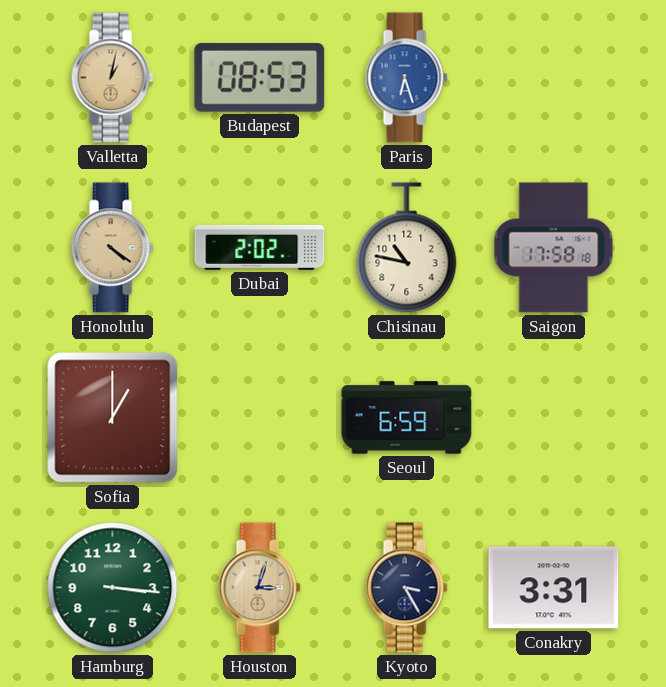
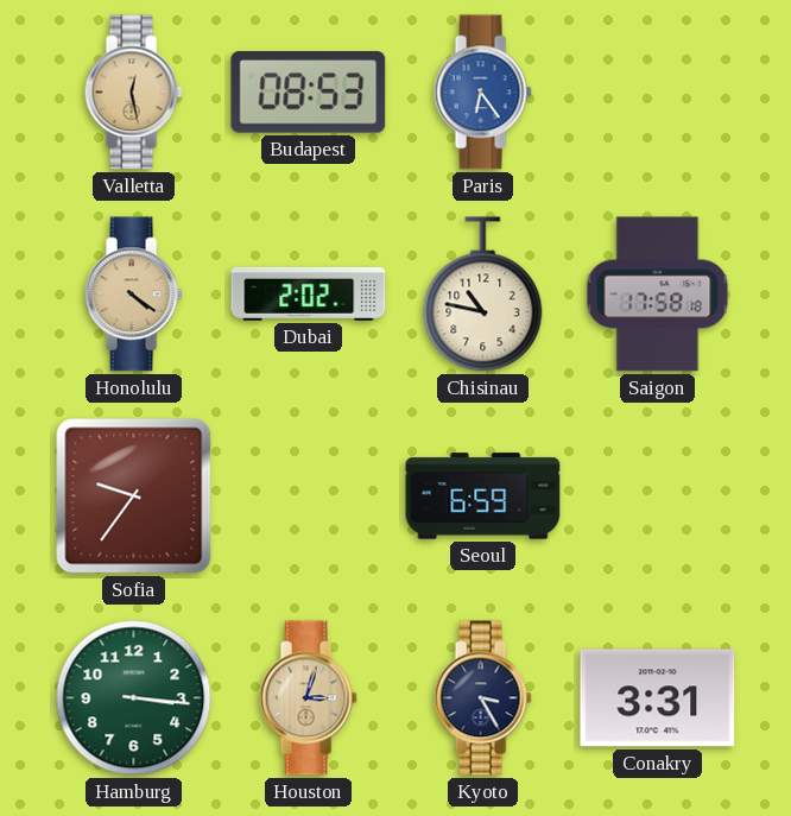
Valletta: 1:02 -> 12:28
Paris: 6:27 -> 6:24
Sofia: 1:00 -> 9:36
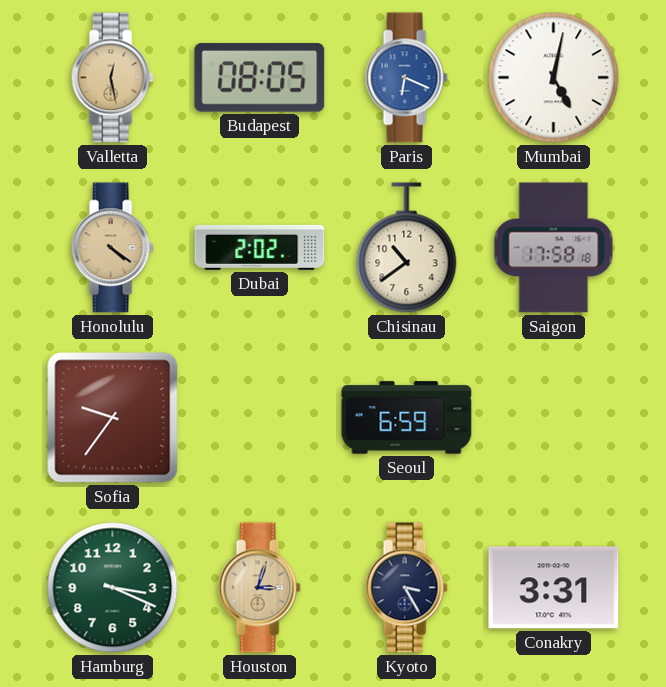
Budapest: 08:53 -> 08:05
Paris: 6:24 -> 6:19
Mumbai: none -> 5:02
Chisinau: 10:47 -> 10:39
Hamburg: 3:16 -> 3:19
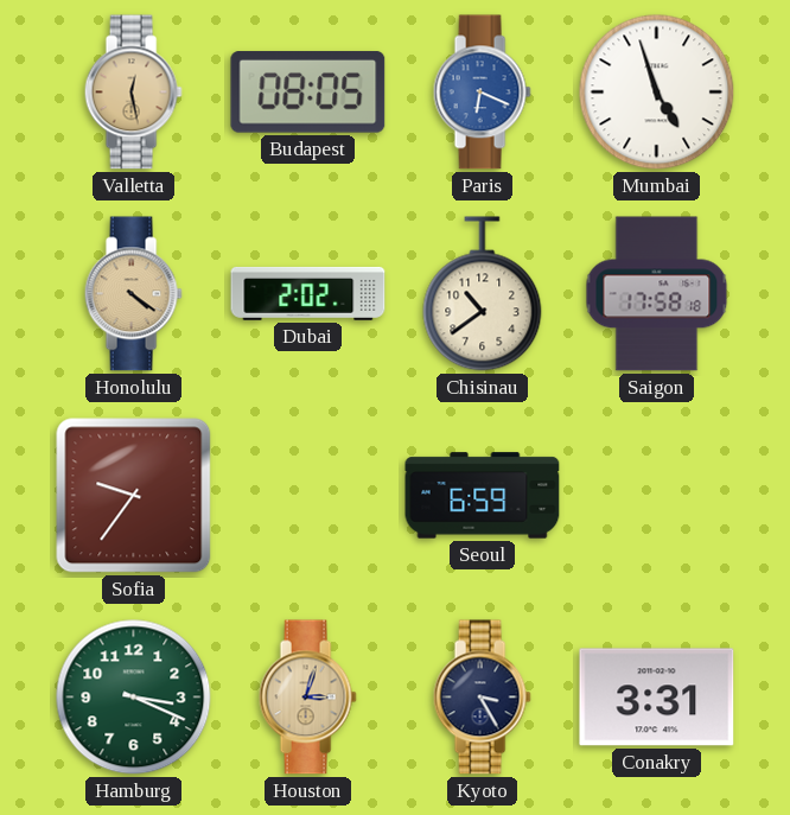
Mumbai: 5:02 -> 4:57
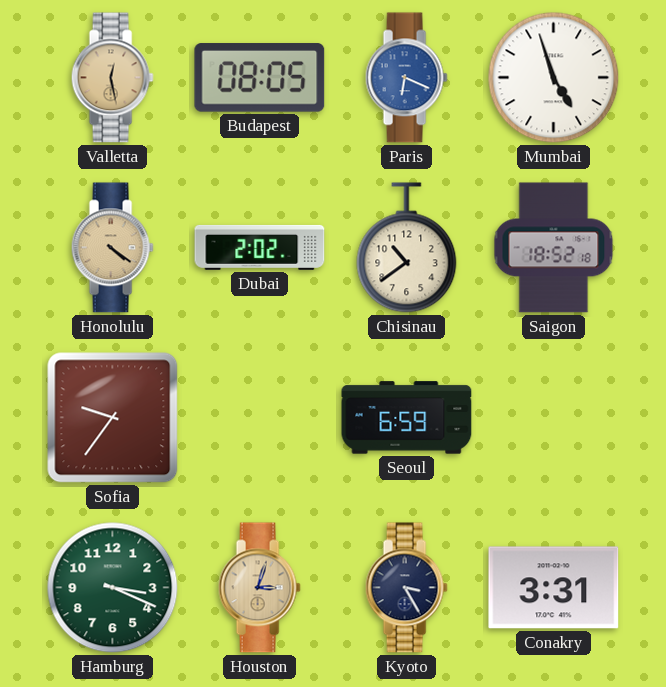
Saigon: 17:58 -> 18:52
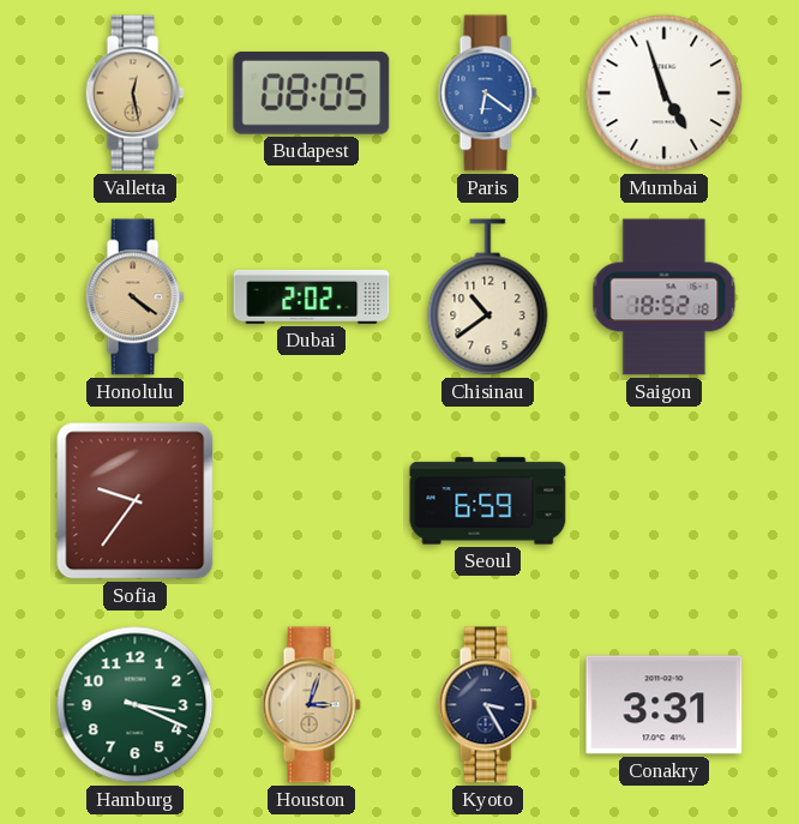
Paris: 6:19 -> 6:21
